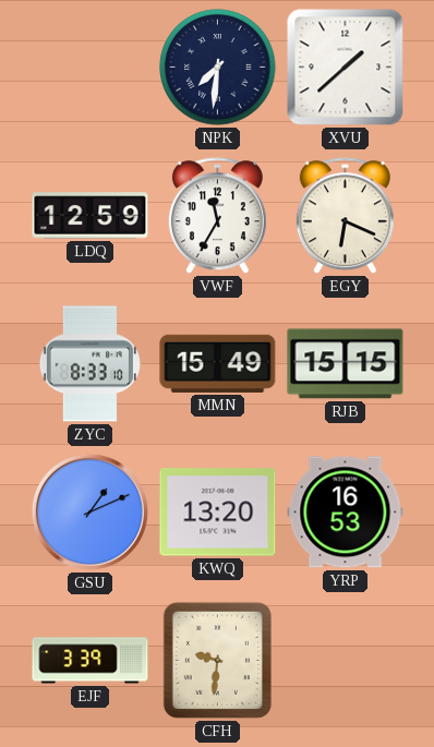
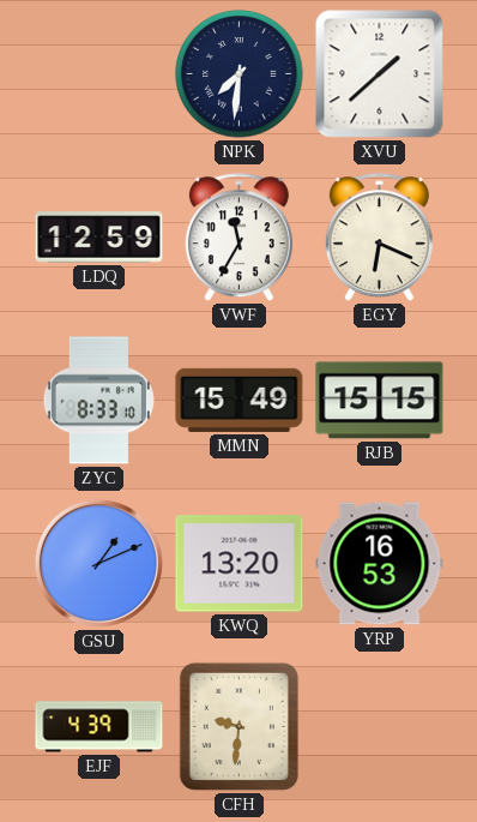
EJF: 3:39 -> 4:39
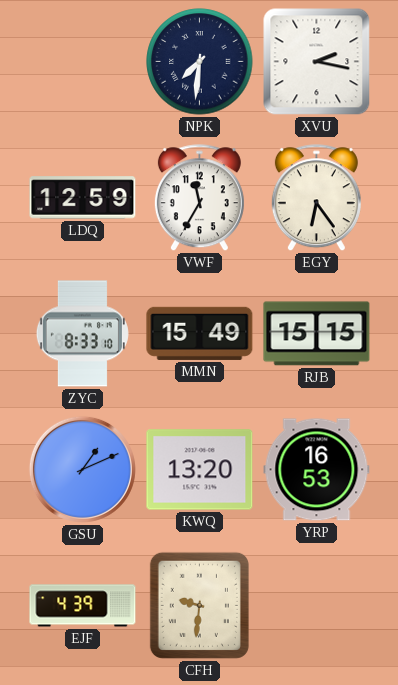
XVU: 1:38 -> 2:17
EGY: 6:19 -> 6:24
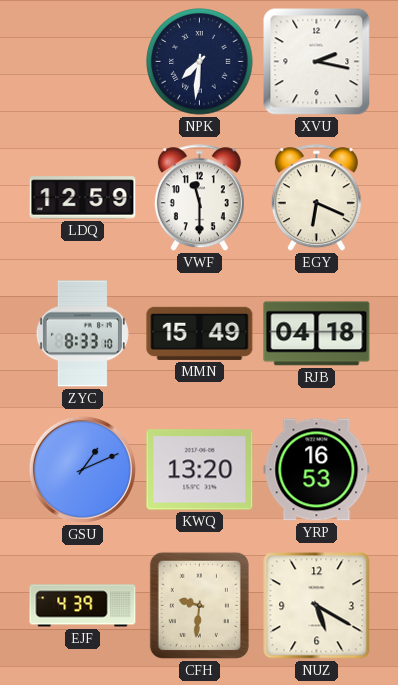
VWF: 11:35 -> 11:30
EGY: 6:24 -> 6:19
RJB: 15:15 -> 04:18
NUZ: none -> 5:20
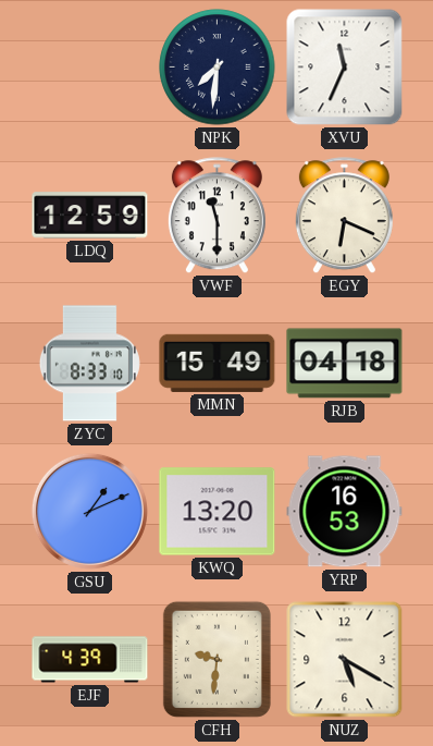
XVU: 2:17 -> 11:34
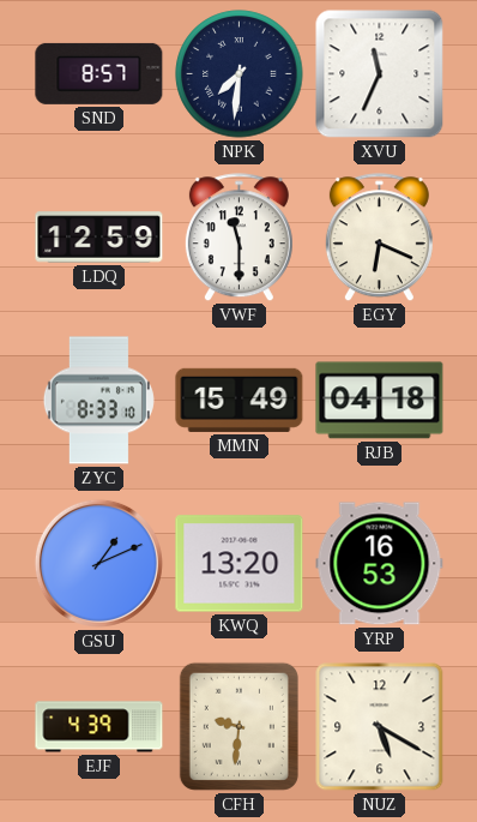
SND: none -> 8:57
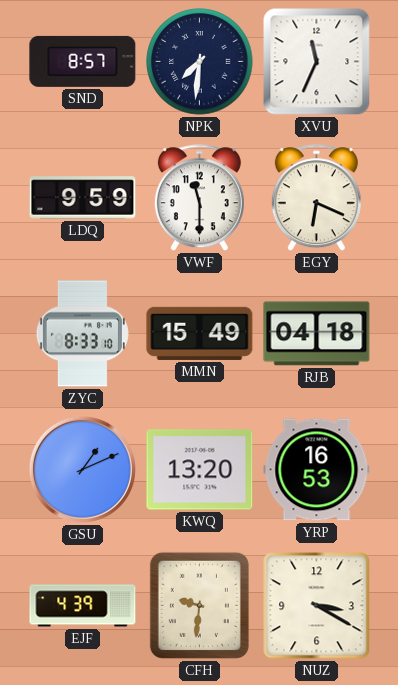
LDQ: 12:59 -> 9:59
NUZ: 5:20 -> 3:20
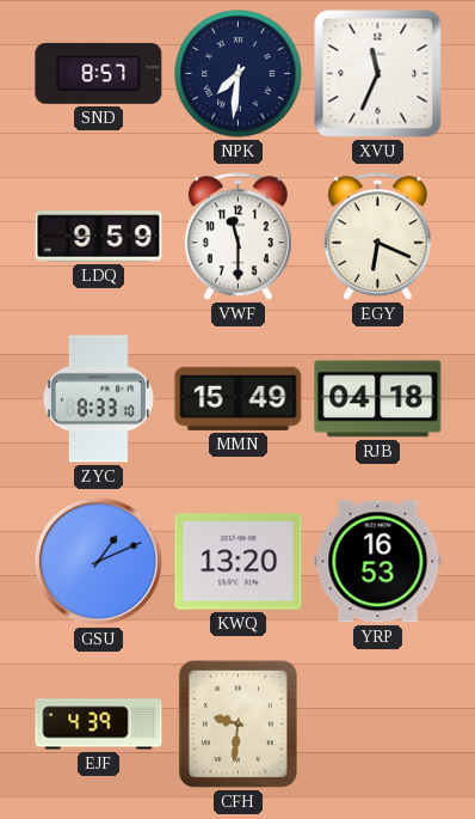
NUZ: 3:20 -> none
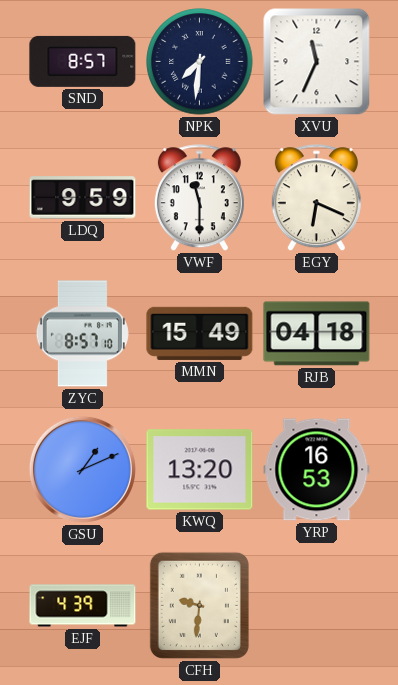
ZYC: 8:33 -> 8:57
